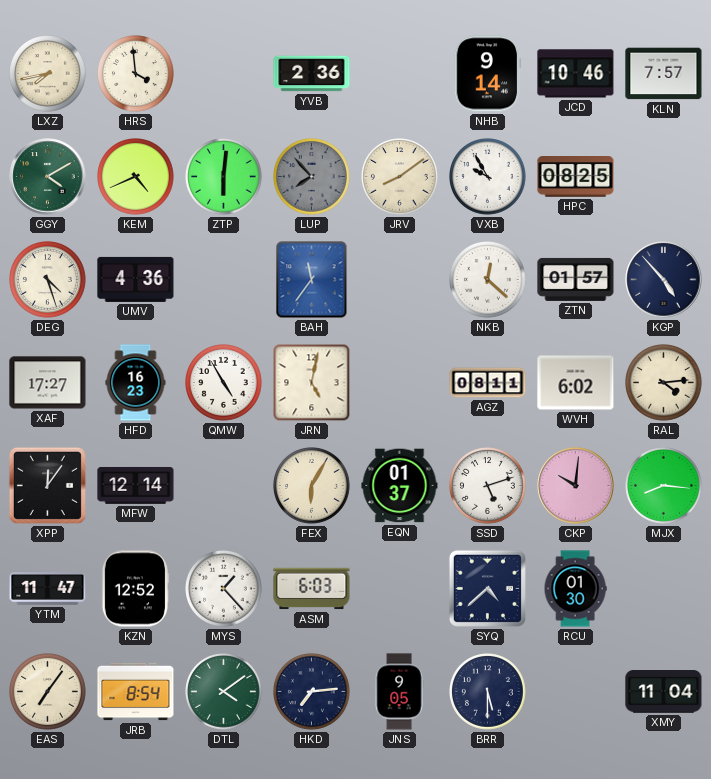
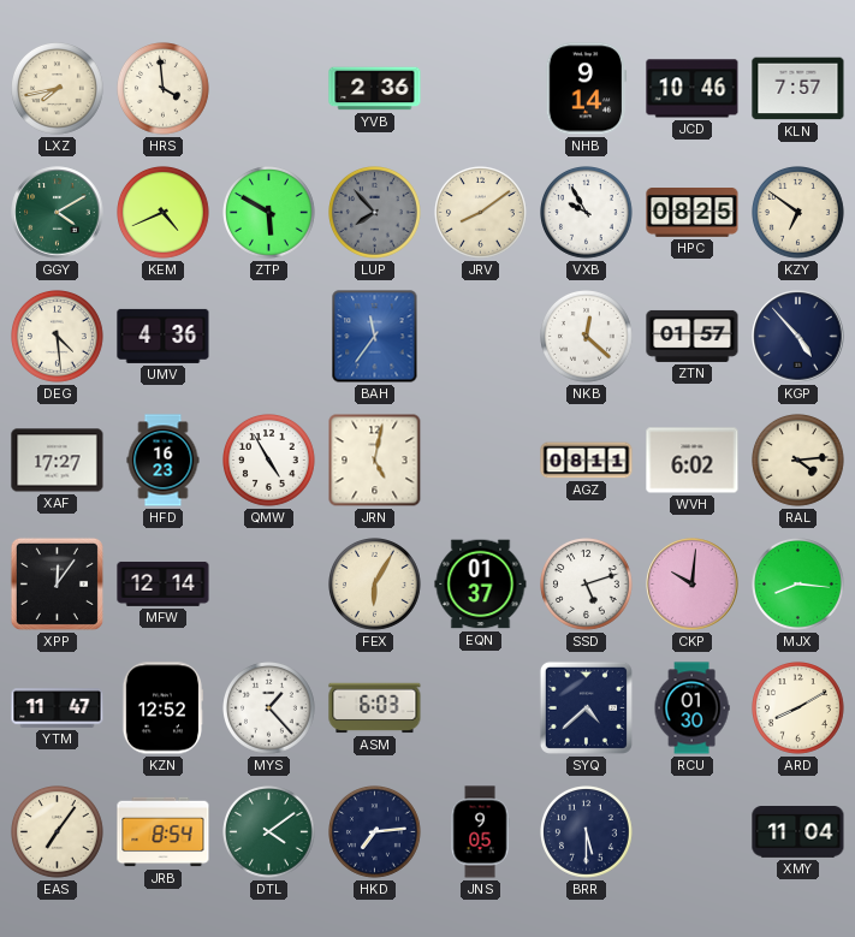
ZTP: 6:01 -> 5:50
KZY: none -> 6:51
DEG: 4:27 -> 4:29
ARD: none -> 8:10
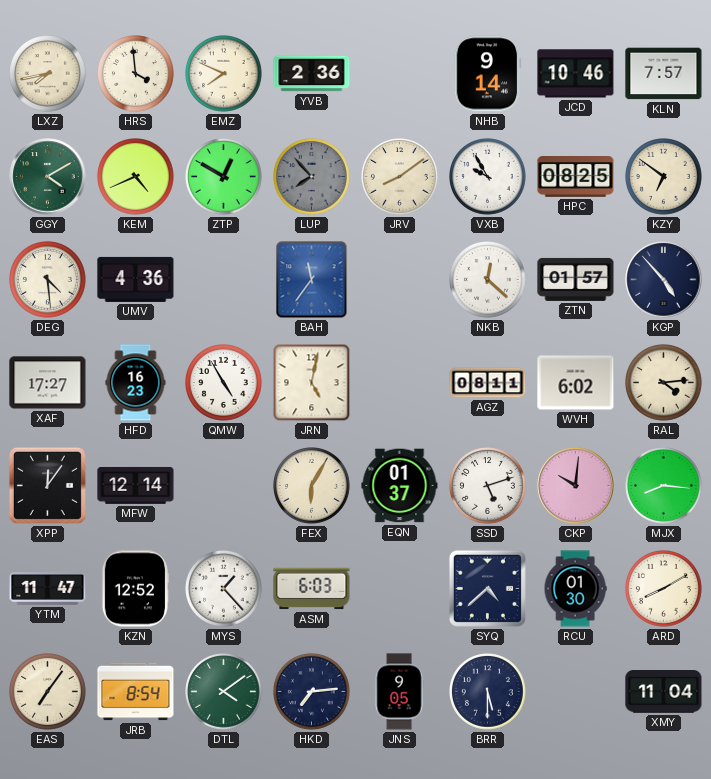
EMZ: none -> 7:49
ZTP: 5:50 -> 12:50
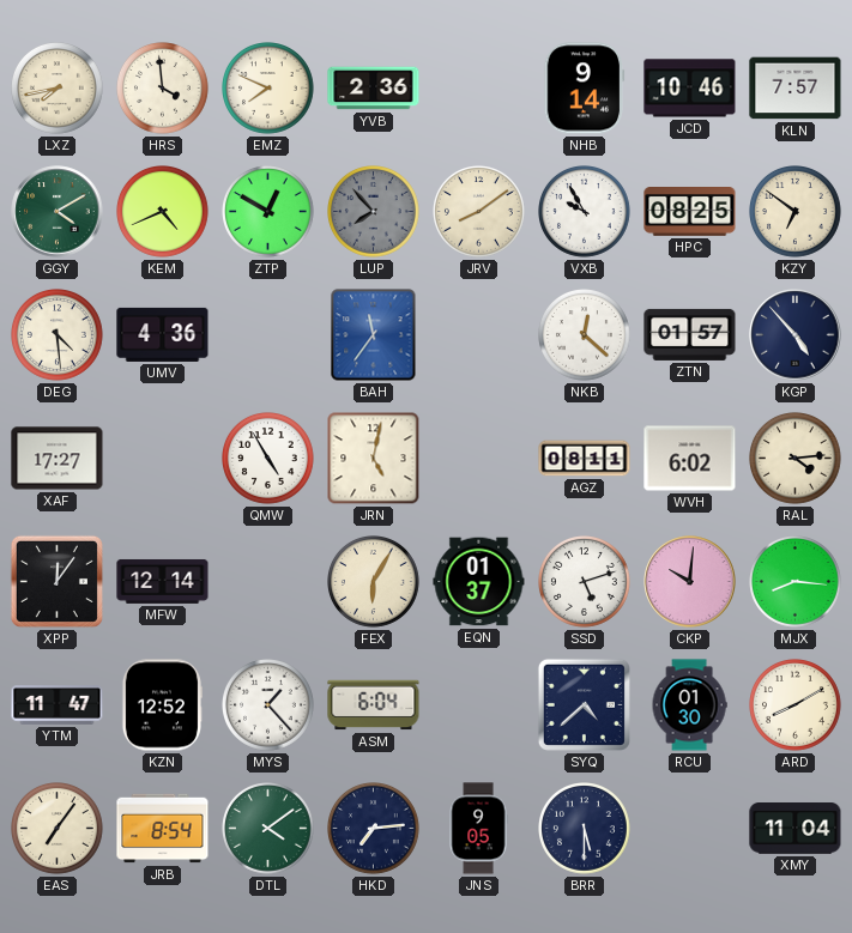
HFD: 16:23 -> none
ASM: 6:03 -> 6:04
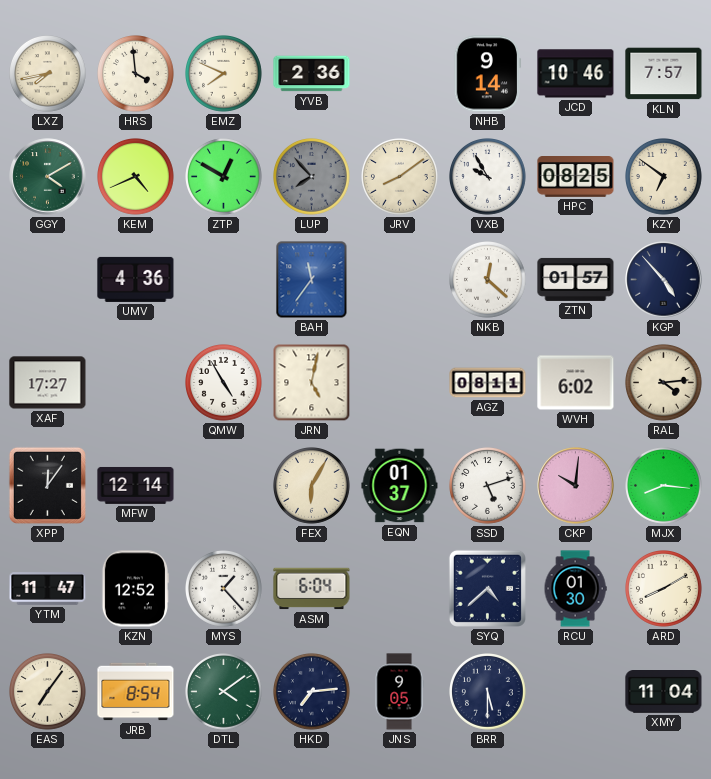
DEG: 4:29 -> none
